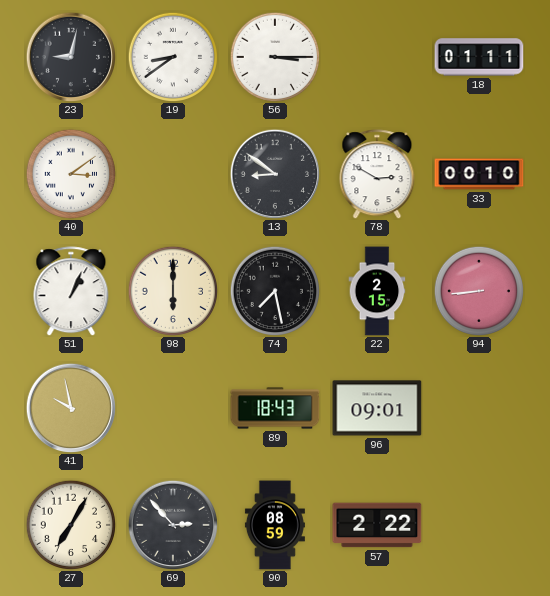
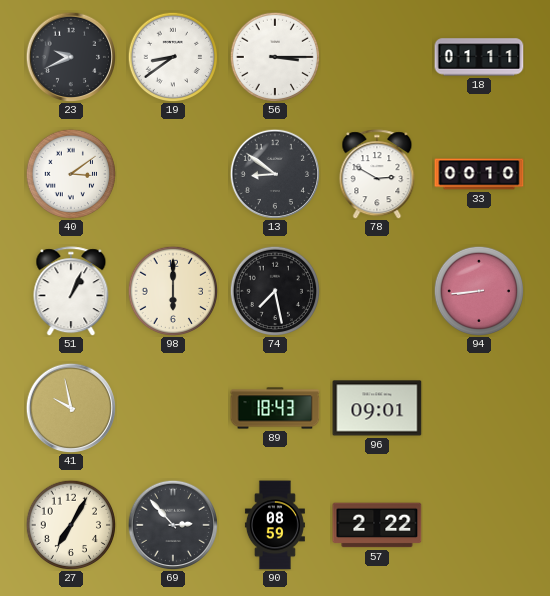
23: 9:02 -> 9:41
22: 2:15 -> none
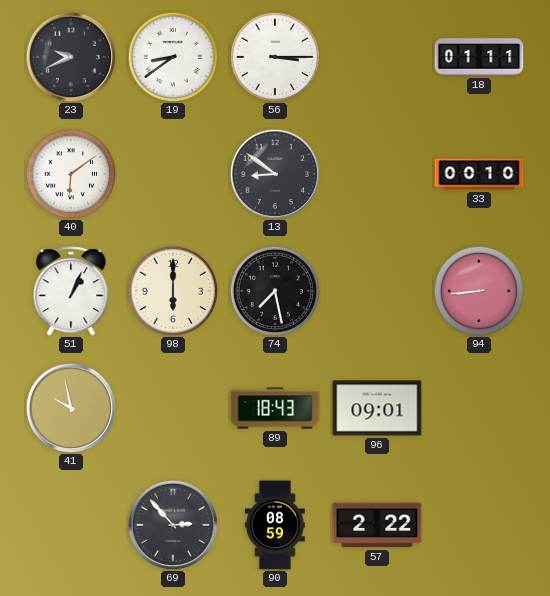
40: 3:09 -> 6:09
78: 2:50 -> none
27: 7:05 -> none
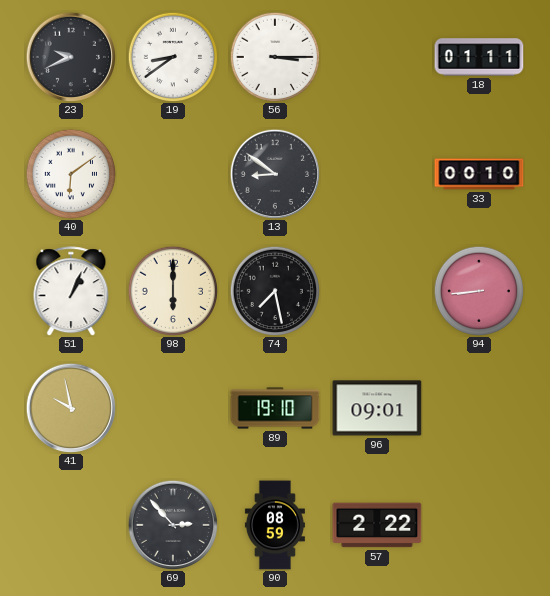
89: 18:43 -> 19:10
